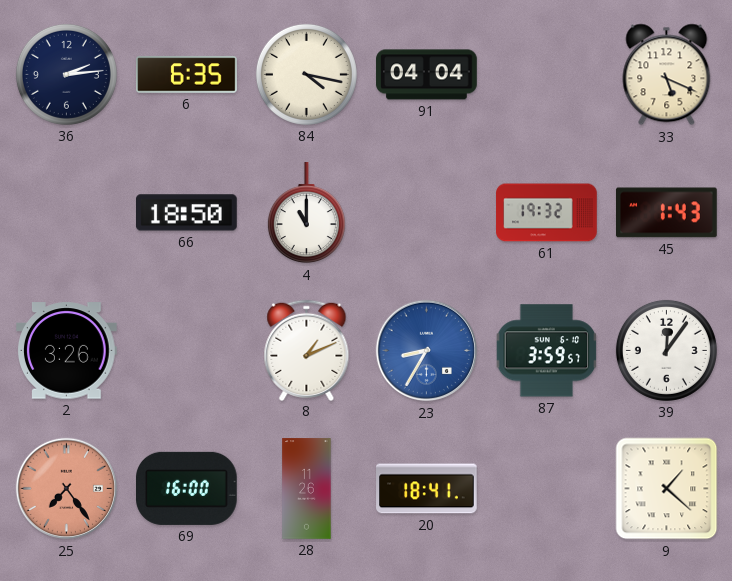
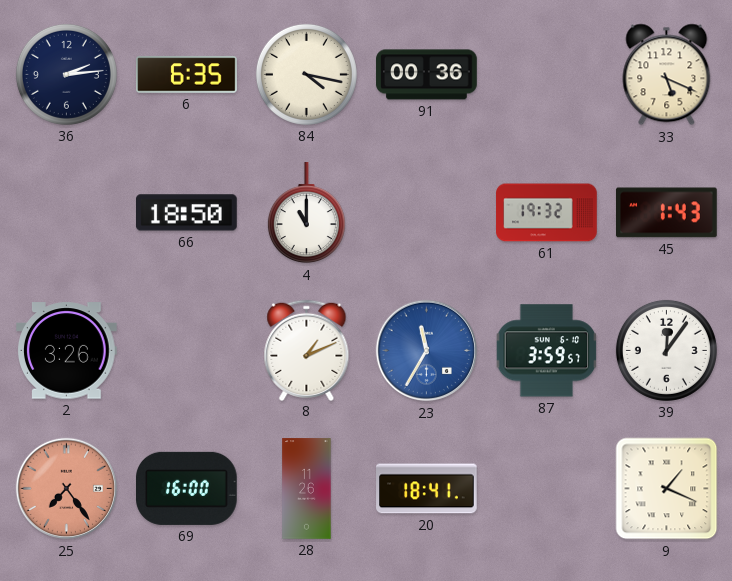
91: 04:04 -> 00:36
23: 8:35 -> 11:35
9: 1:22 -> 1:19
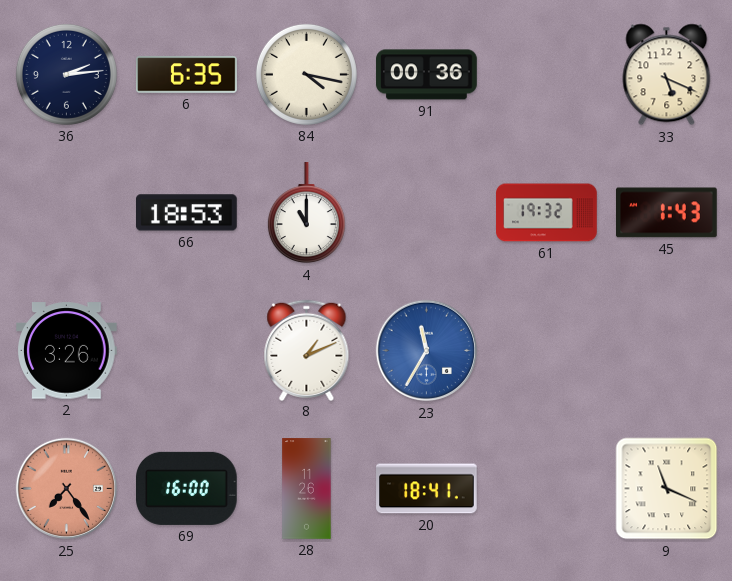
66: 18:50 -> 18:53
87: 3:59 -> none
39: 12:06 -> none
9: 1:19 -> 11:19
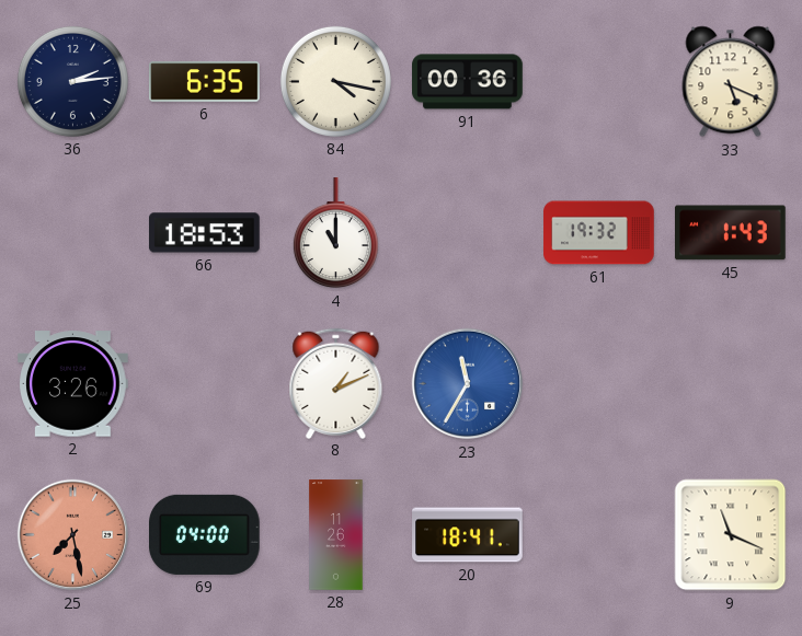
25: 7:24 -> 7:28
69: 16:00 -> 04:00
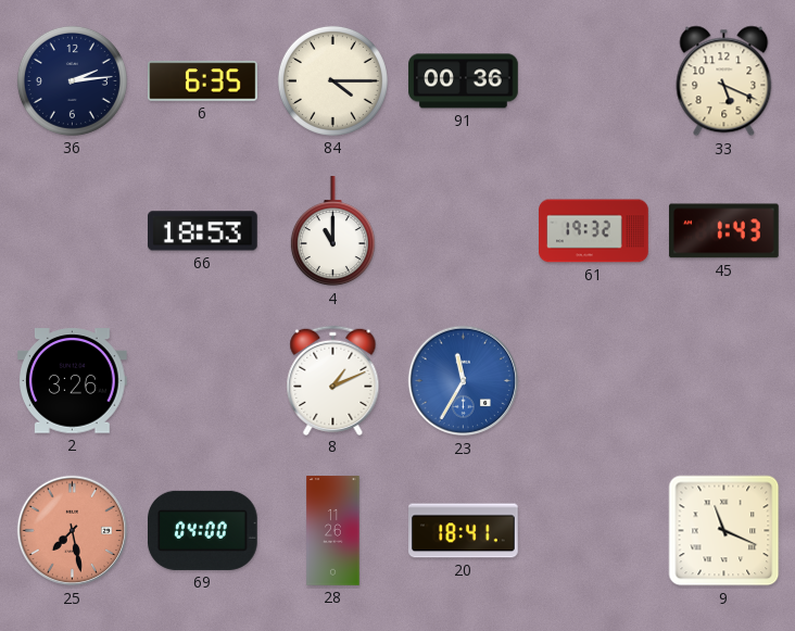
84: 4:17 -> 4:15
